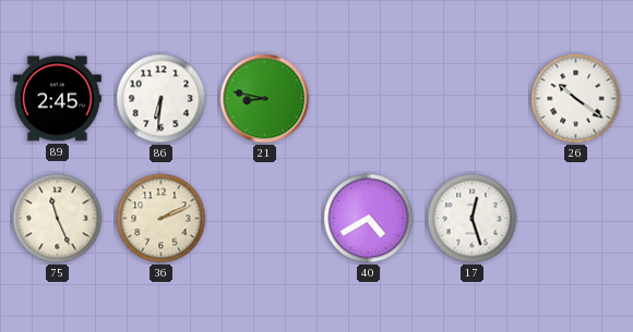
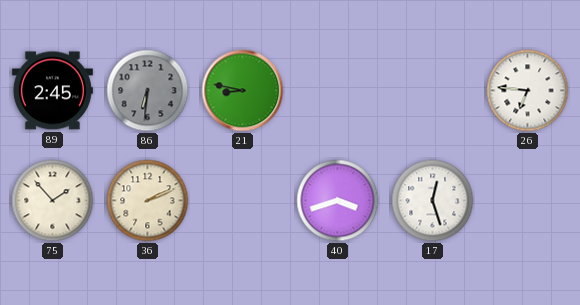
86 dial: white -> grey
26: 10:21 -> 6:46
75: 11:26 -> 1:53
40: 4:40 -> 3:42
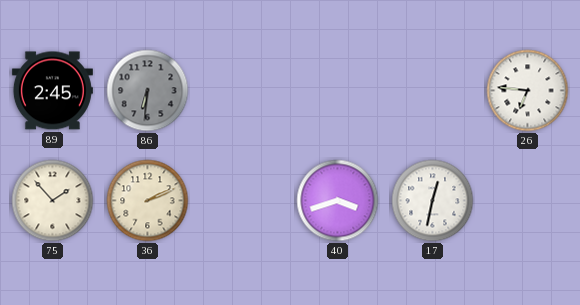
21: 8:47 -> none
17: 12:27 -> 12:32
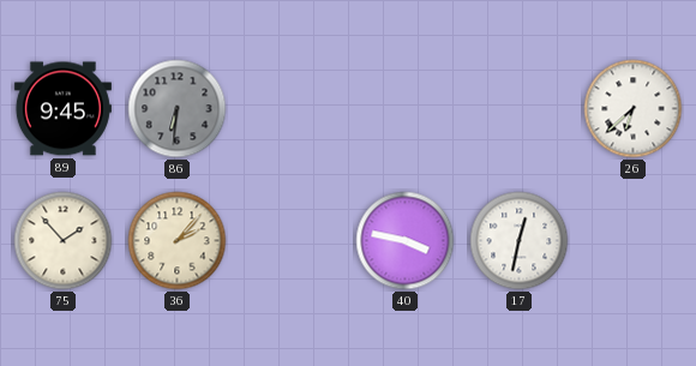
89: 2:45 -> 9:45
26: 6:46 -> 6:38
36: 2:11 -> 2:07
40: 3:42 -> 3:47
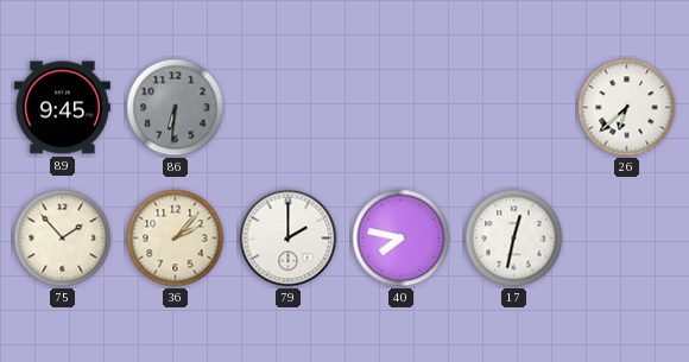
79: none -> 2:00
40: 3:47 -> 7:47
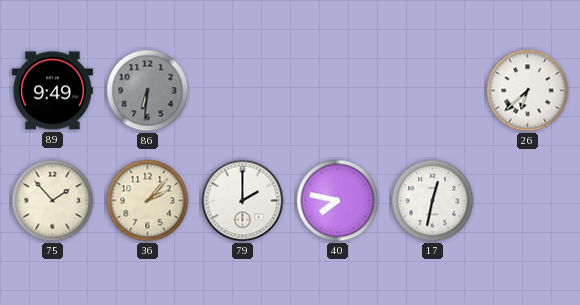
89: 9:45 -> 9:49
